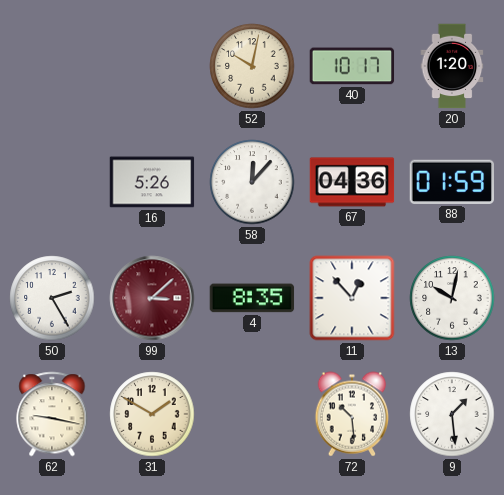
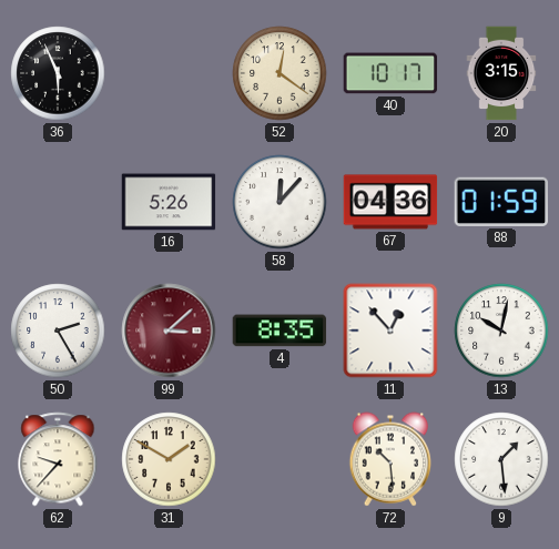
36: none -> 5:56
52: 10:02 -> 12:21
20: 1:20 -> 3:15
62: 9:17 -> 9:37
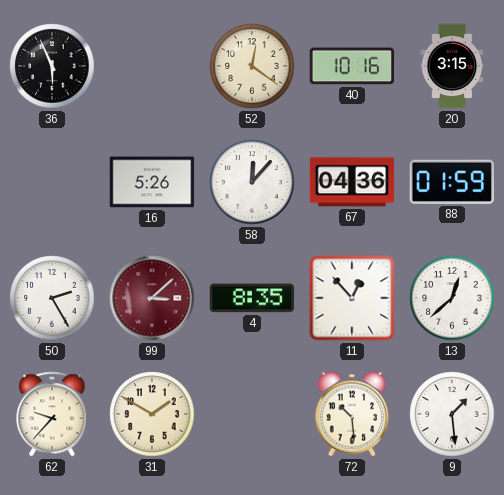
40: 10:17 -> 10:16
13: 10:02 -> 12:38
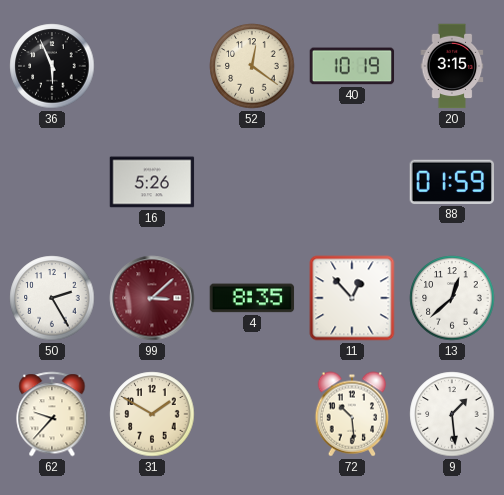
40: 10:16 -> 10:19
58: 12:07 -> none
67: 04:36 -> none
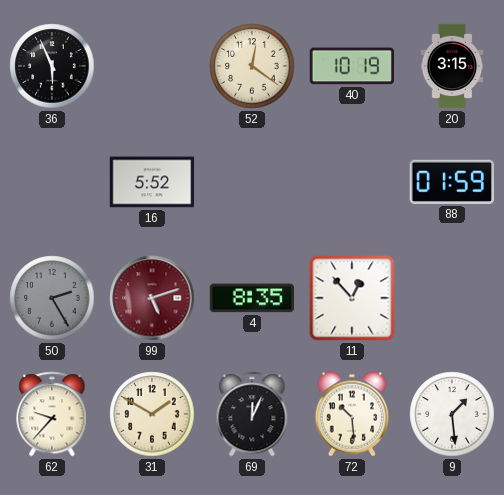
16: 5:26 -> 5:52
50 dial: white -> grey
99: 3:08 -> 5:12
13: 12:38 -> none
69: none -> 12:04
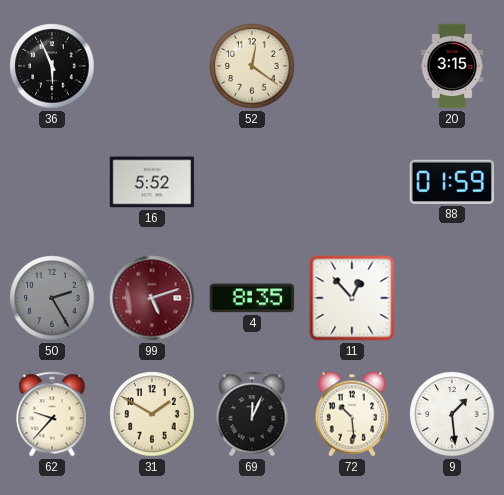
40: 10:19 -> none
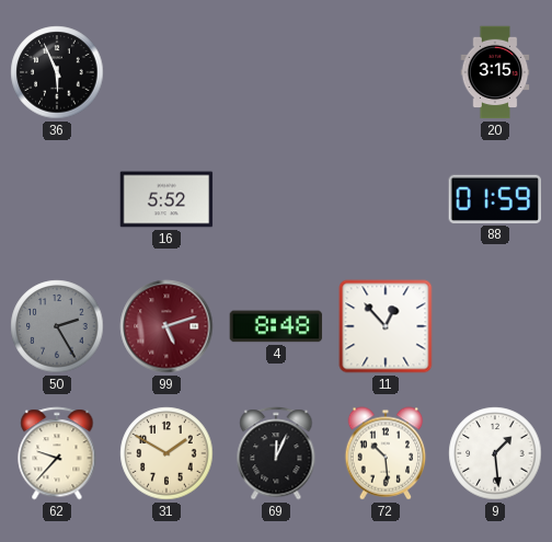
52: 12:21 -> none
4: 8:35 -> 8:48
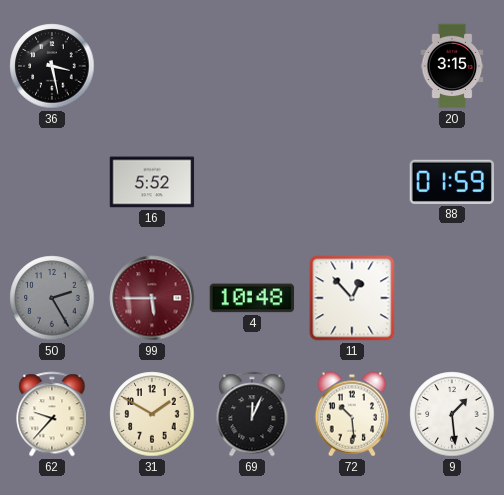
36: 5:56 -> 3:28
99: 5:12 -> 5:45
4: 8:48 -> 10:48
